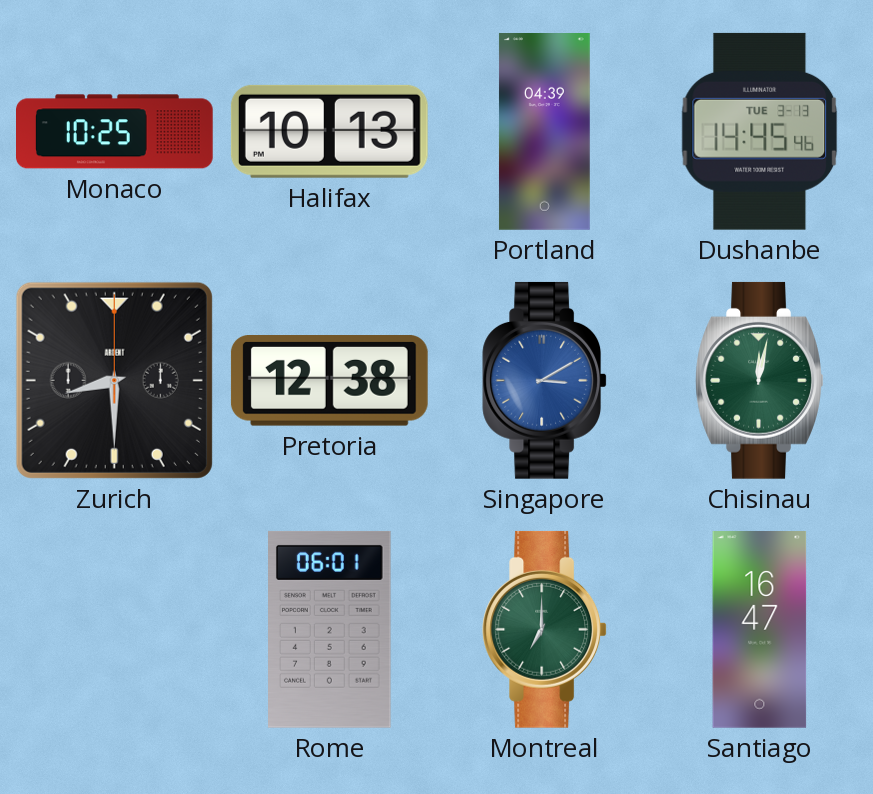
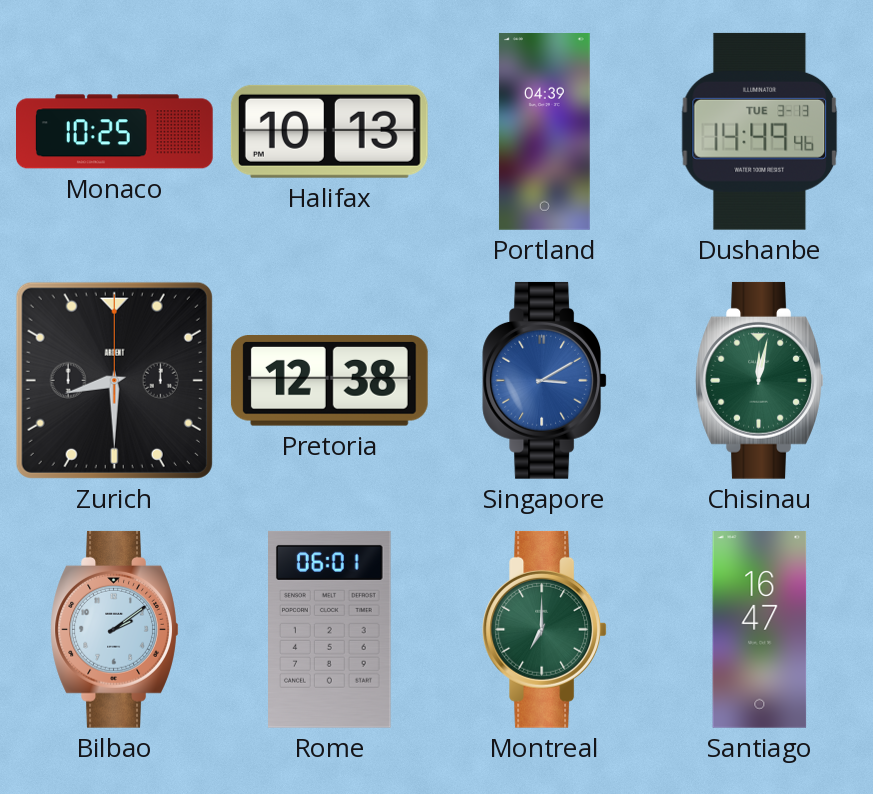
Dushanbe: 14:45 -> 14:49
Bilbao: none -> 2:09
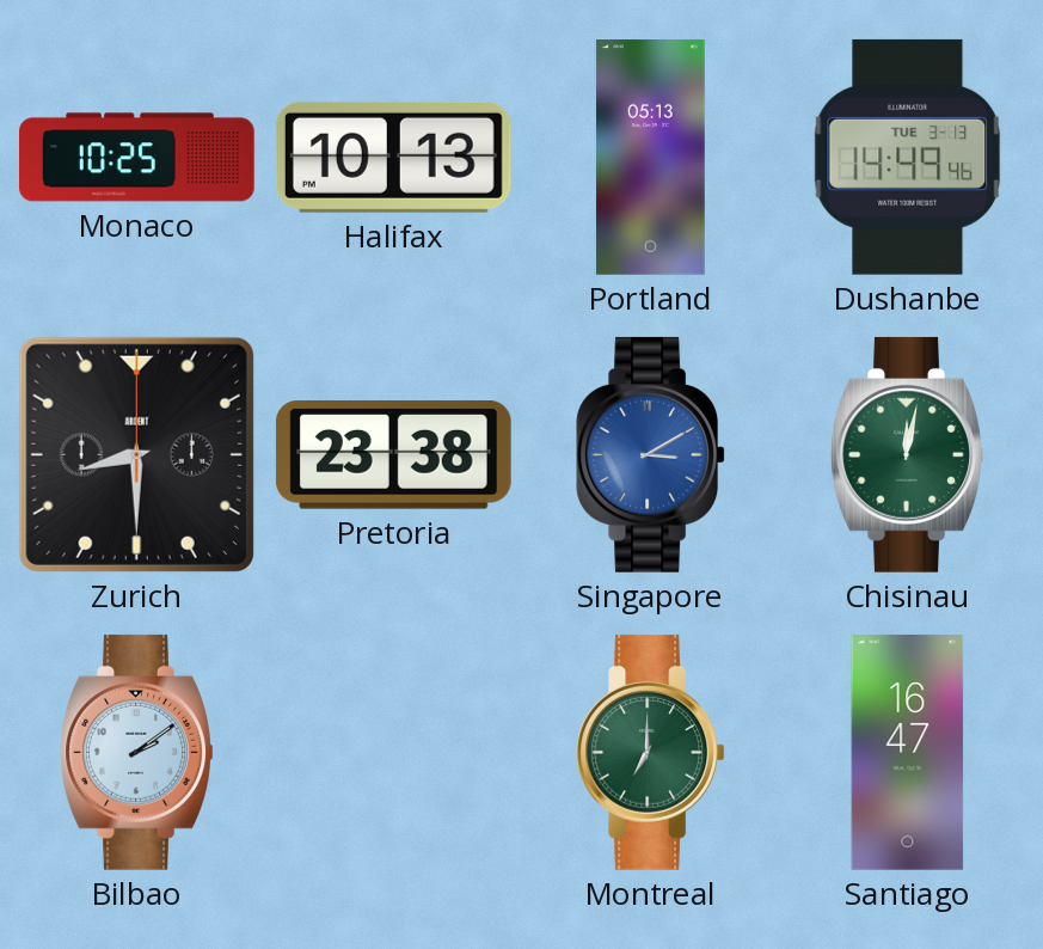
Portland: 04:39 -> 05:13
Pretoria: 12:38 -> 23:38
Rome: 06:01 -> none
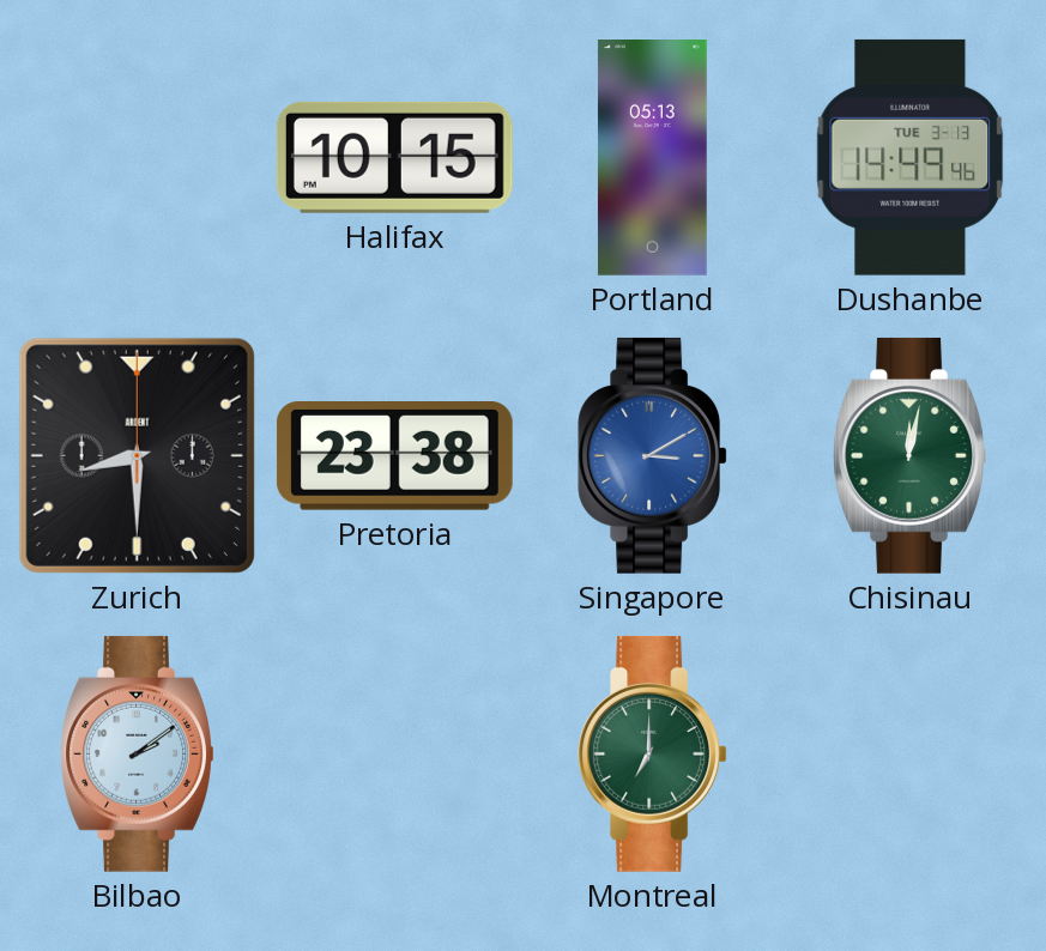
Monaco: 10:25 -> none
Halifax: 10:13 -> 10:15
Santiago: 16:47 -> none
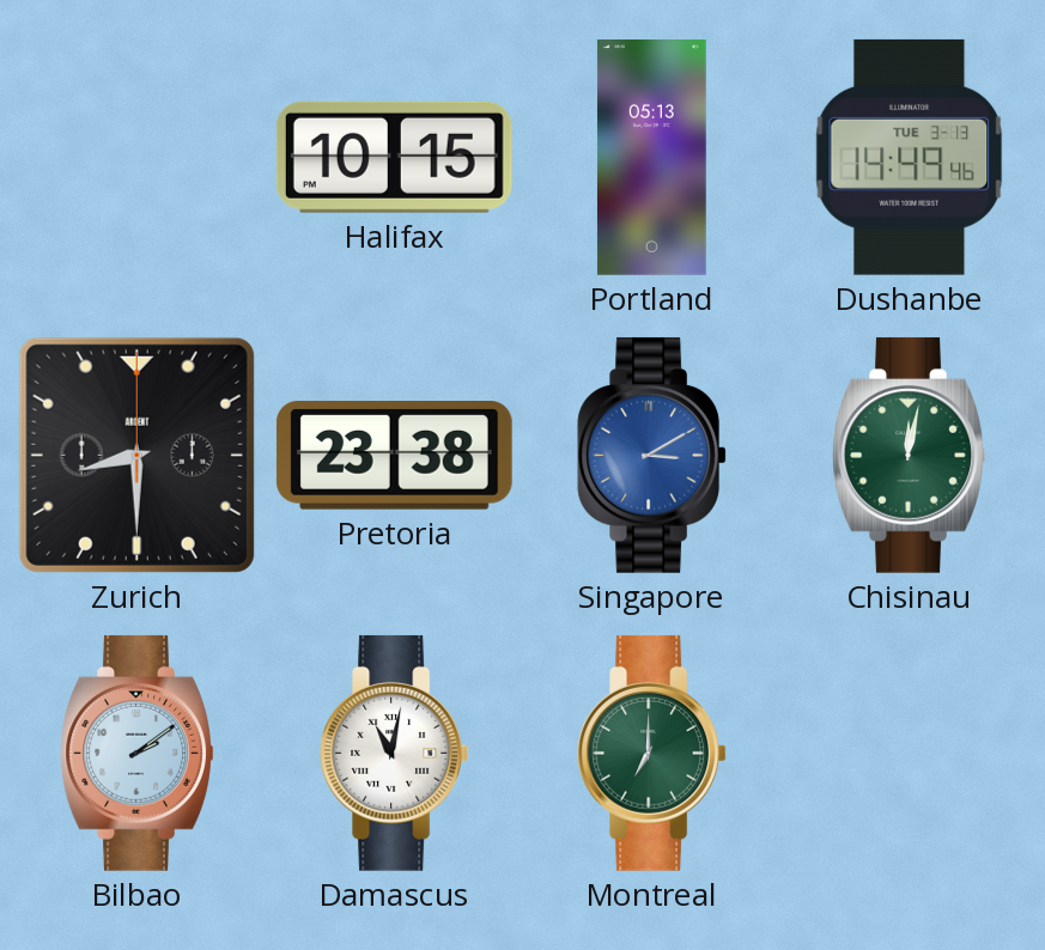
Damascus: none -> 11:02
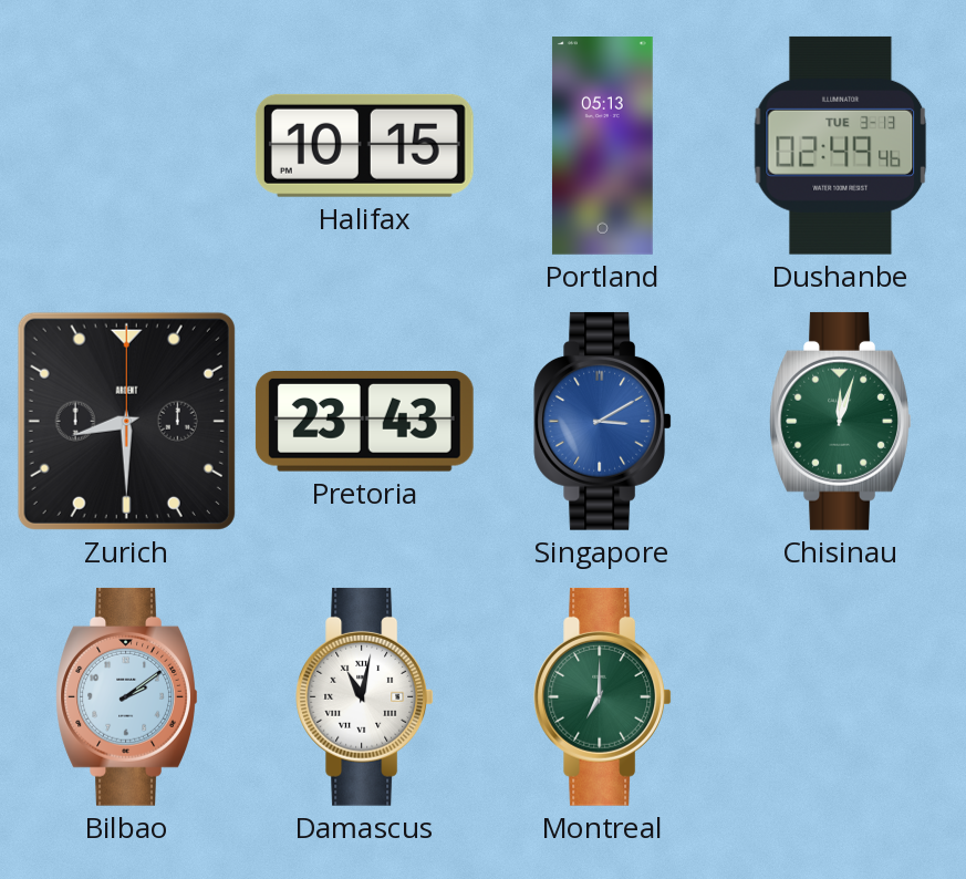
Dushanbe: 14:49 -> 02:49
Pretoria: 23:38 -> 23:43
Chisinau: 12:02 -> 12:03
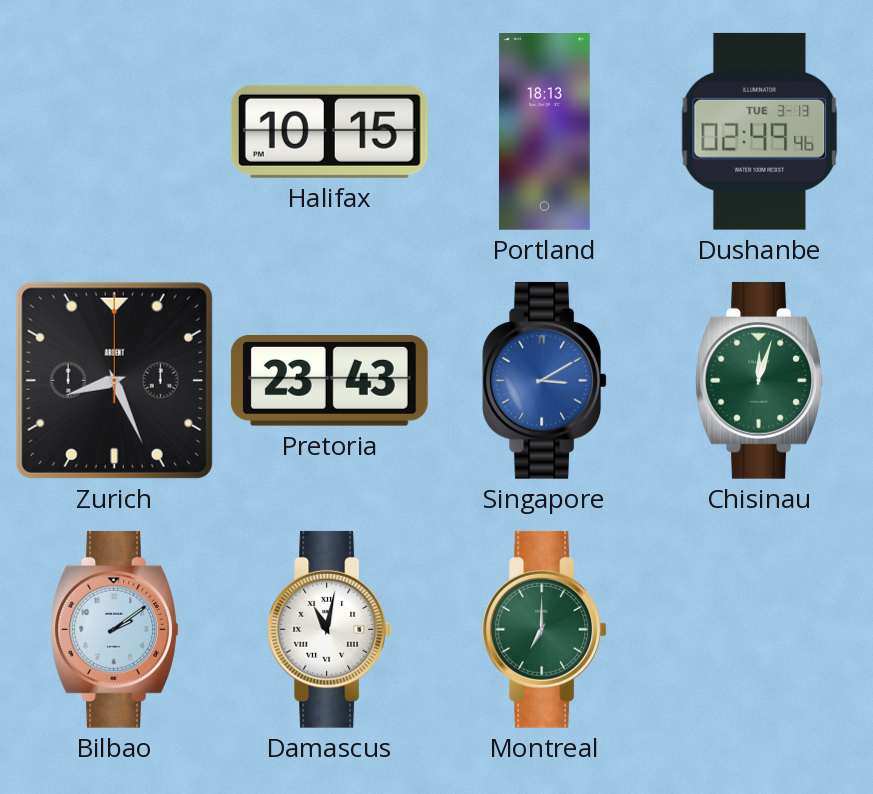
Portland: 05:13 -> 18:13
Zurich: 8:30 -> 8:26
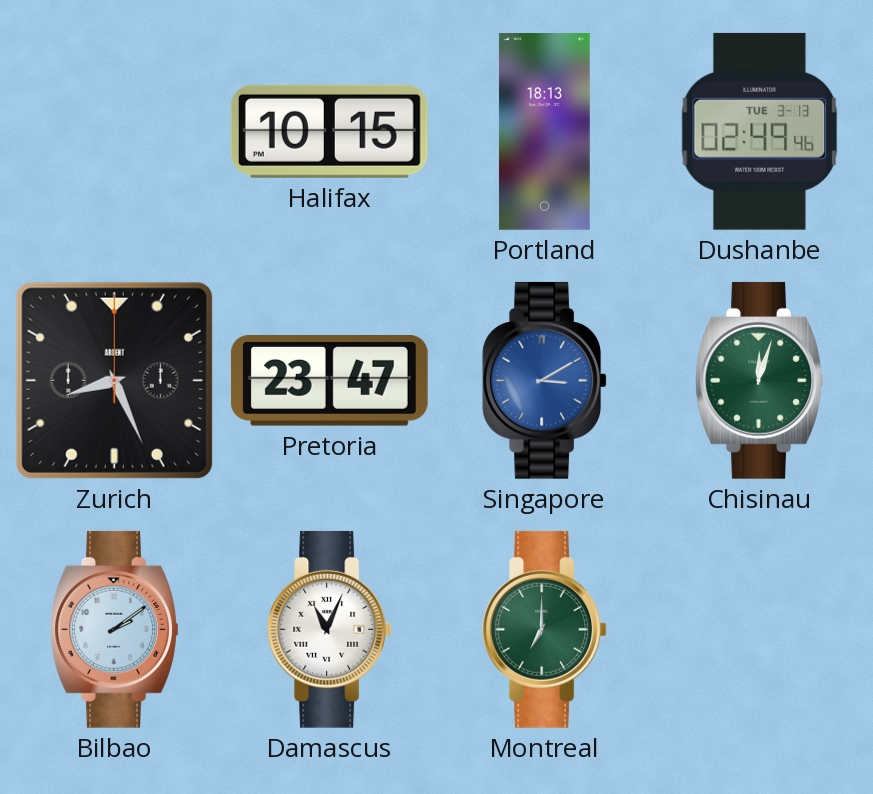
Pretoria: 23:43 -> 23:47
Damascus: 11:02 -> 11:04
